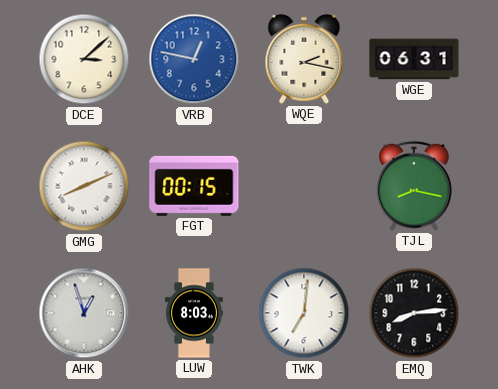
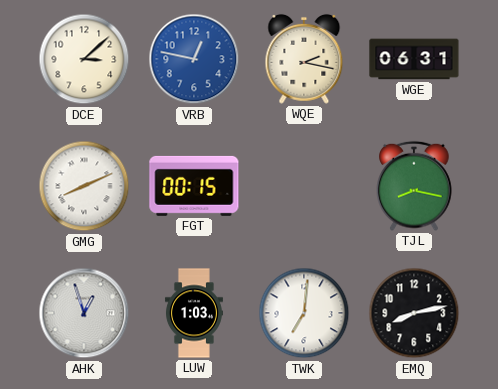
LUW: 8:03 -> 1:03
EMQ: 8:14 -> 8:13
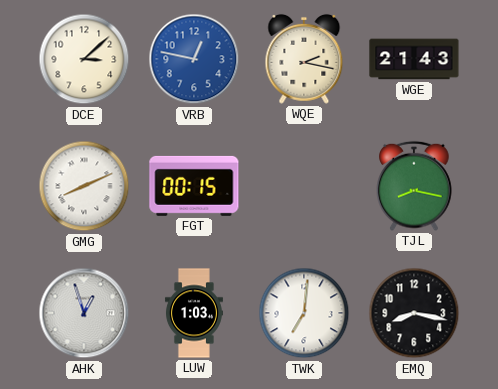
WGE: 06:31 -> 21:43
EMQ: 8:13 -> 8:17
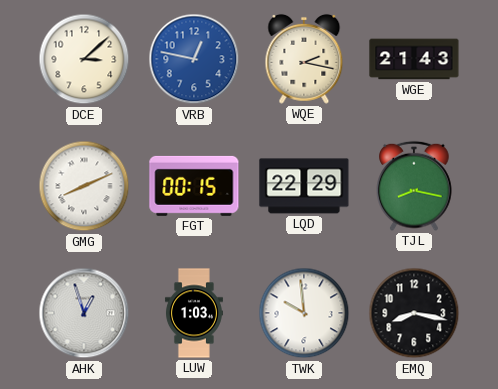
LQD: none -> 22:29
TWK: 7:01 -> 9:59
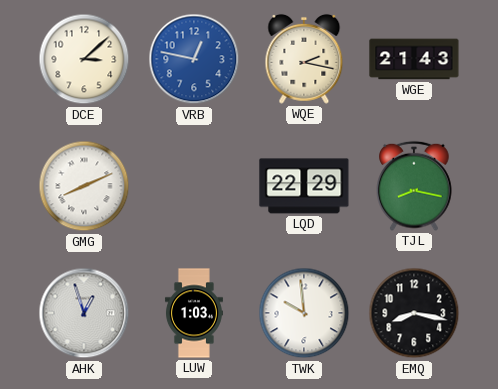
FGT: 00:15 -> none
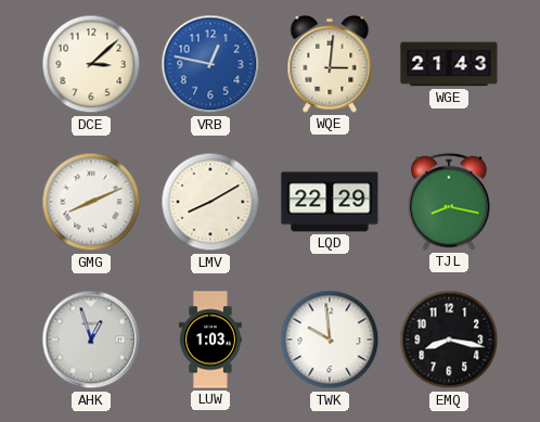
WQE: 2:17 -> 3:01
LMV: none -> 8:10
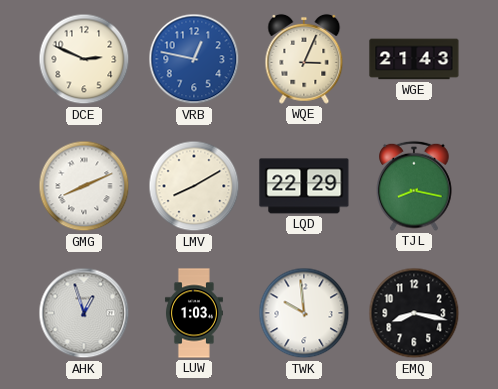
DCE: 3:08 -> 2:49
WQE: 3:01 -> 3:04
